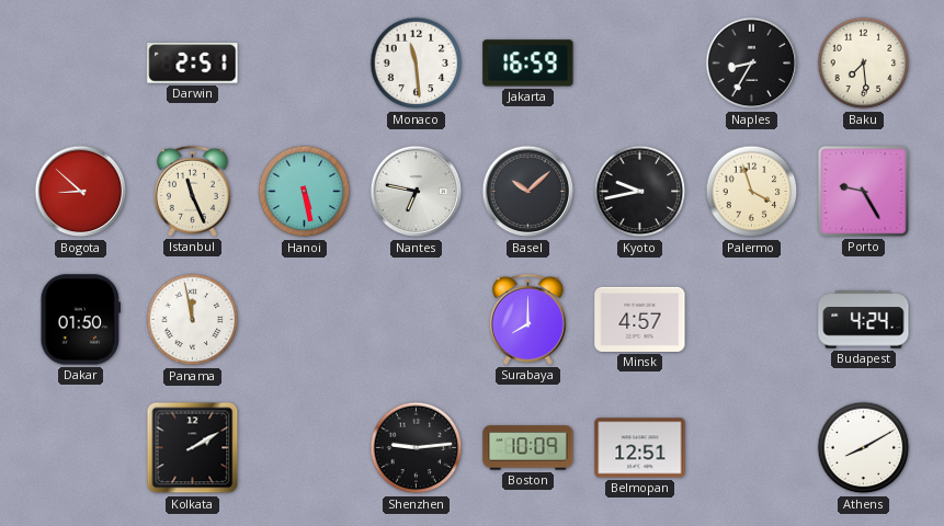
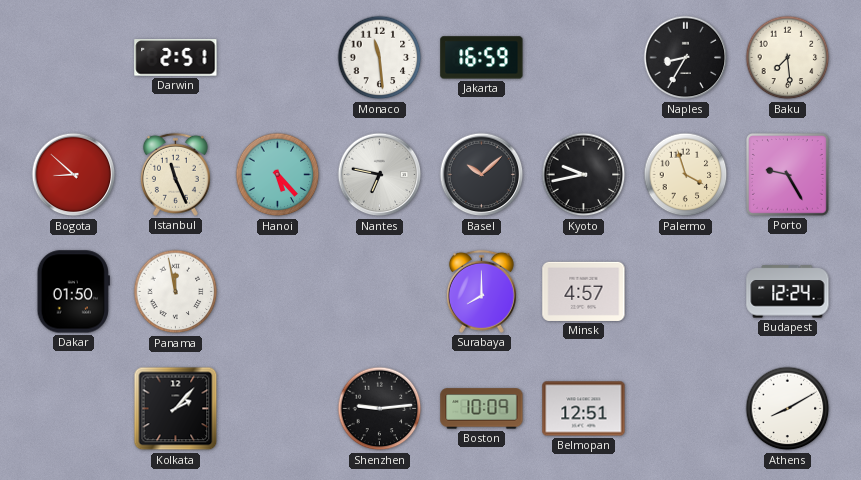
Hanoi: 5:28 -> 5:23
Budapest: 4:24 -> 12:24
Kolkata: 2:10 -> 2:07
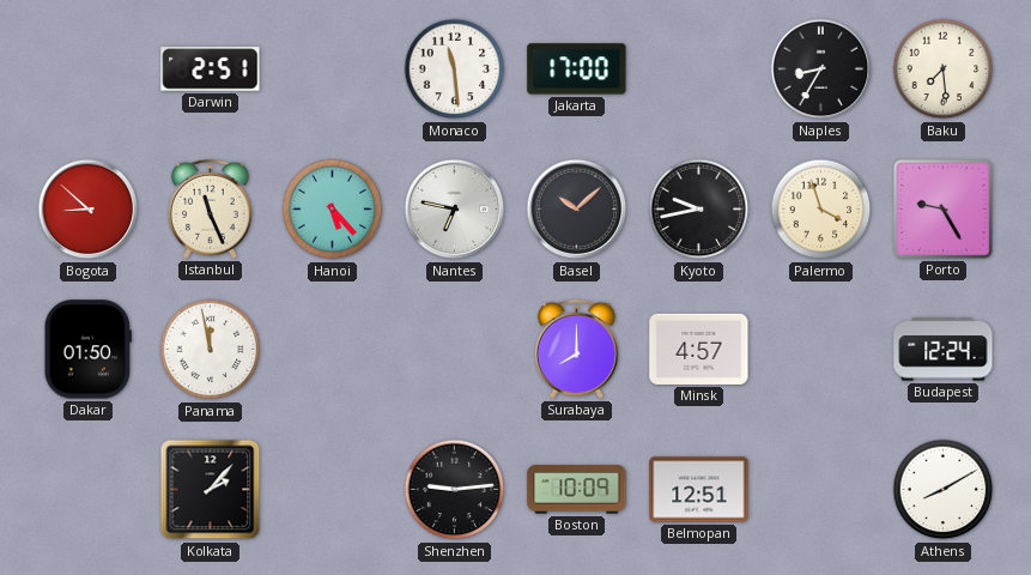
Jakarta: 16:59 -> 17:00
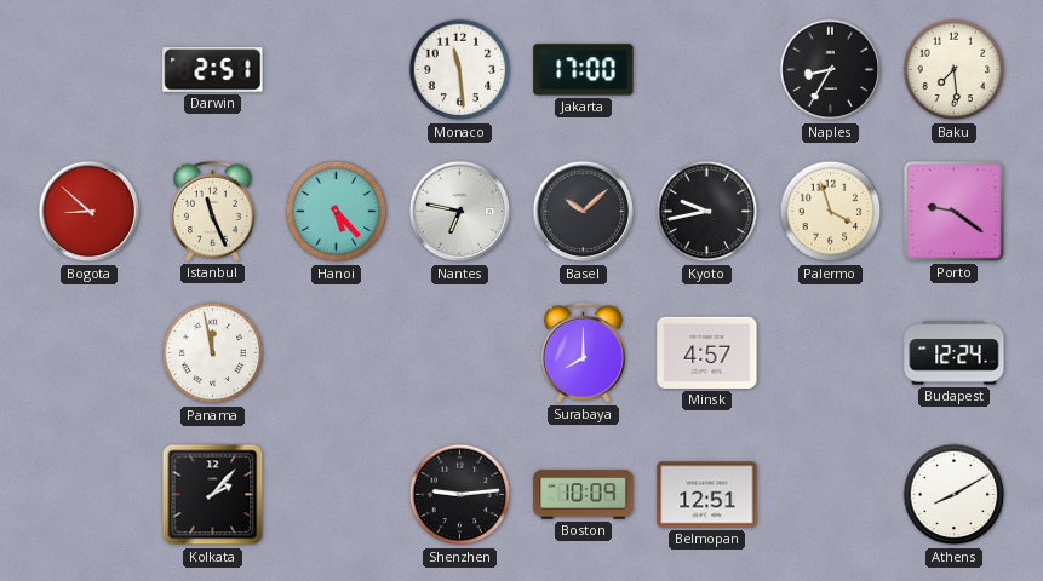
Porto: 9:25 -> 9:21
Dakar: 01:50 -> none
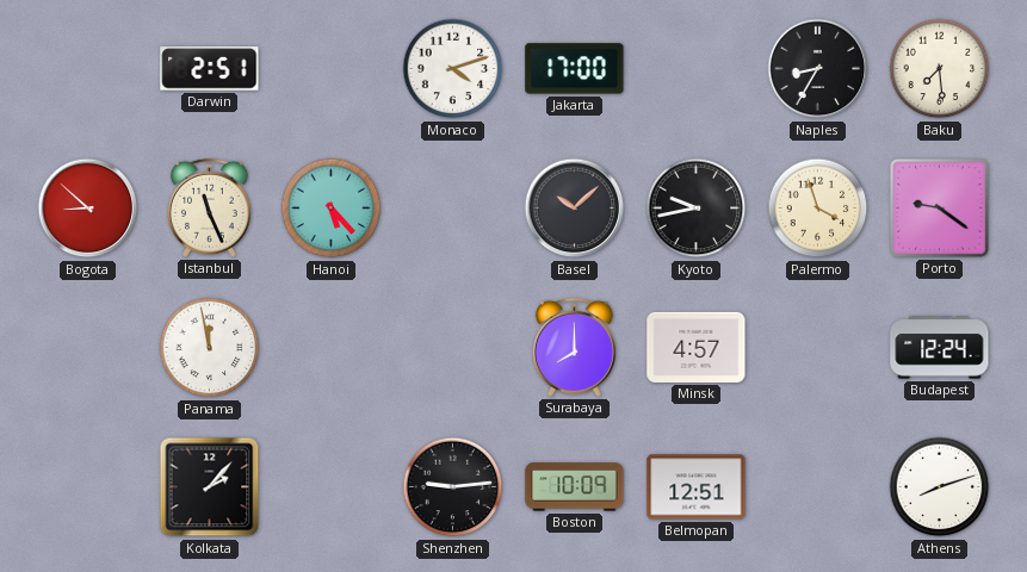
Monaco: 11:29 -> 4:12
Nantes: 6:47 -> none
Athens: 8:10 -> 8:12
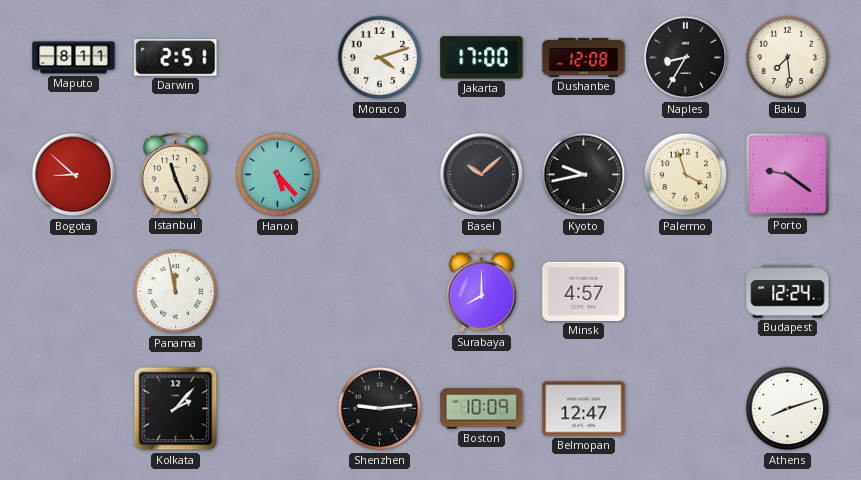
Maputo: none -> 8:11
Dushanbe: none -> 12:08
Belmopan: 12:51 -> 12:47
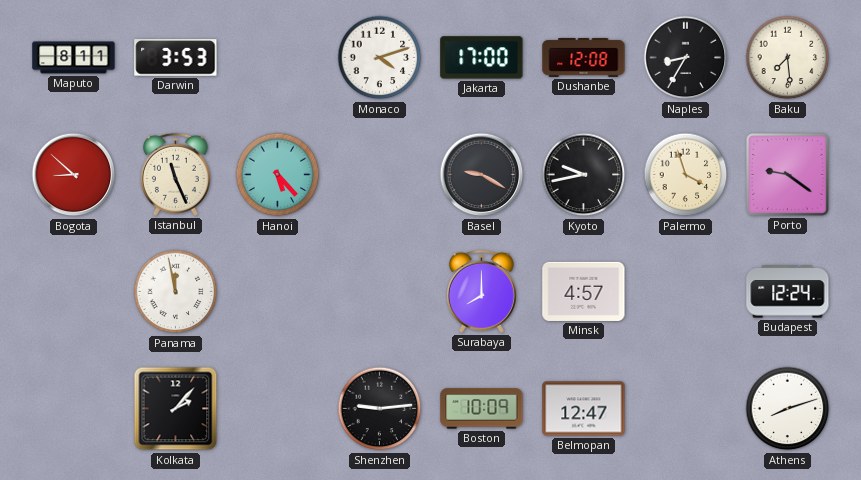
Darwin: 2:51 -> 3:53
Basel: 10:08 -> 9:20
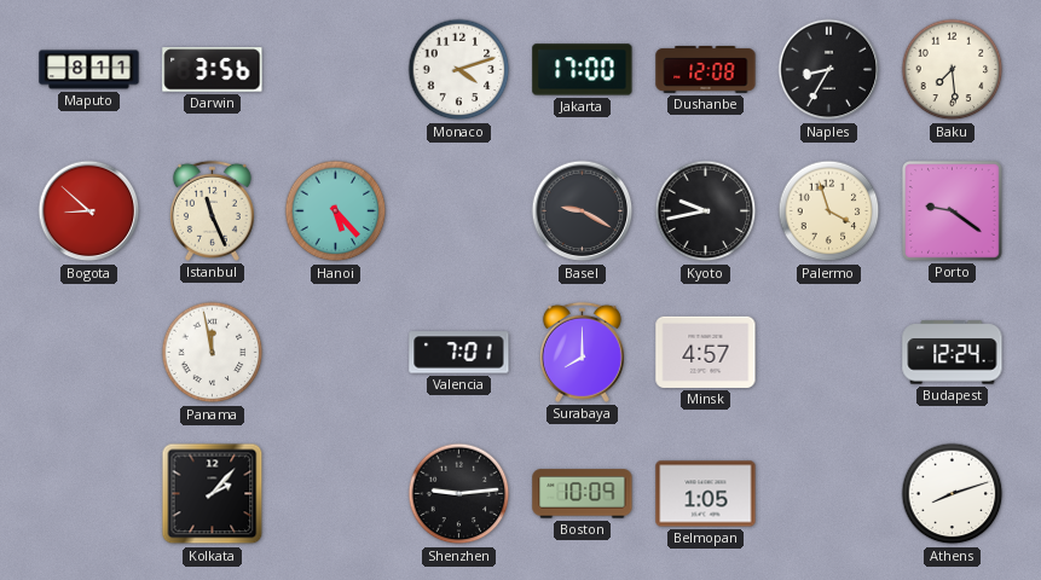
Darwin: 3:53 -> 3:56
Valencia: none -> 7:01
Belmopan: 12:47 -> 1:05
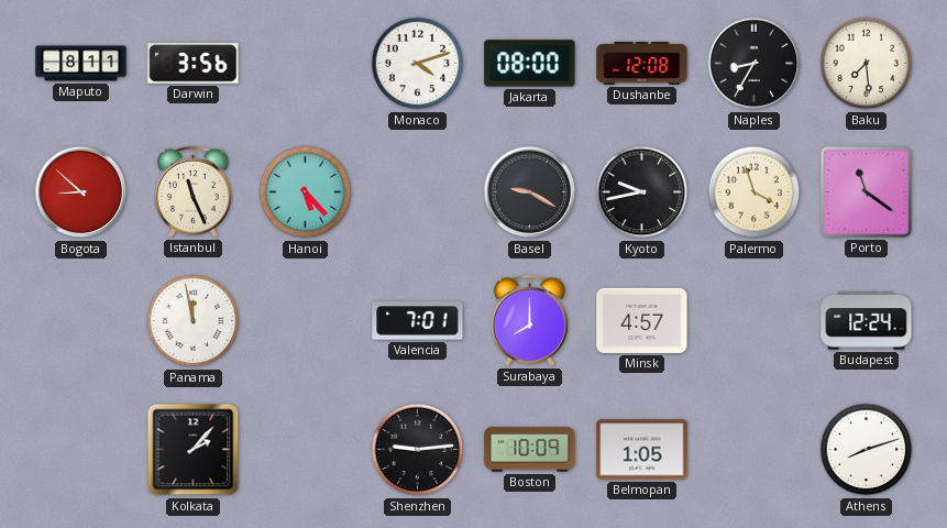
Jakarta: 17:00 -> 08:00
Porto: 9:21 -> 11:21
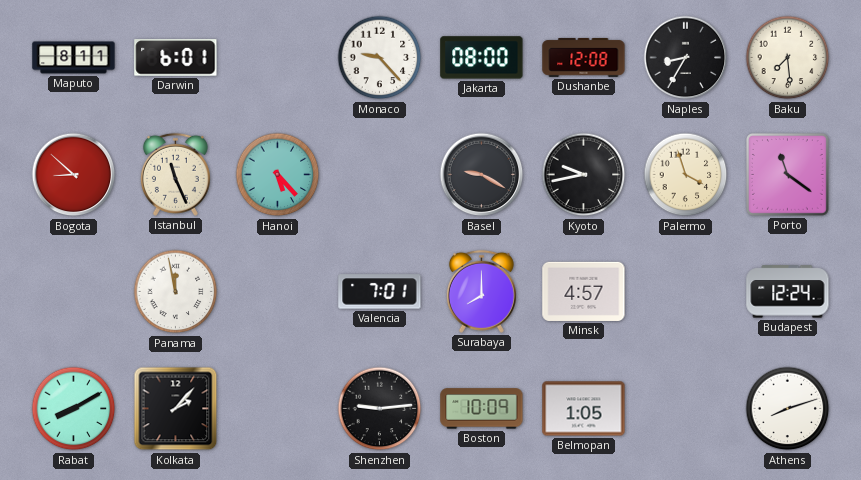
Darwin: 3:56 -> 6:01
Monaco: 4:12 -> 9:23
Rabat: none -> 8:10
